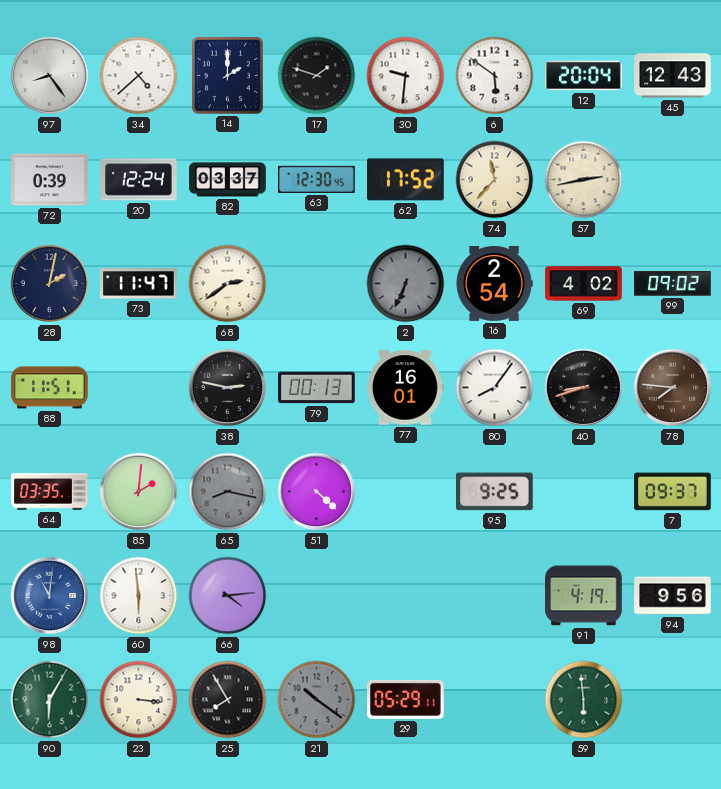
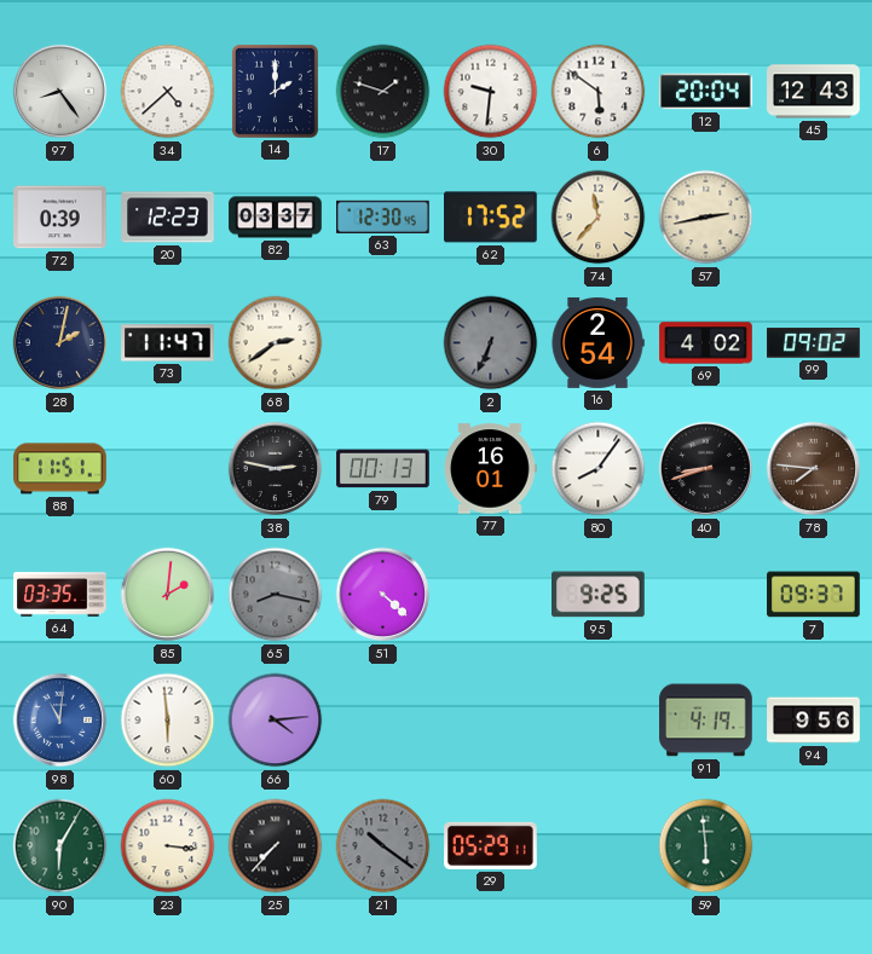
20: 12:24 -> 12:23
25: 7:55 -> 7:37
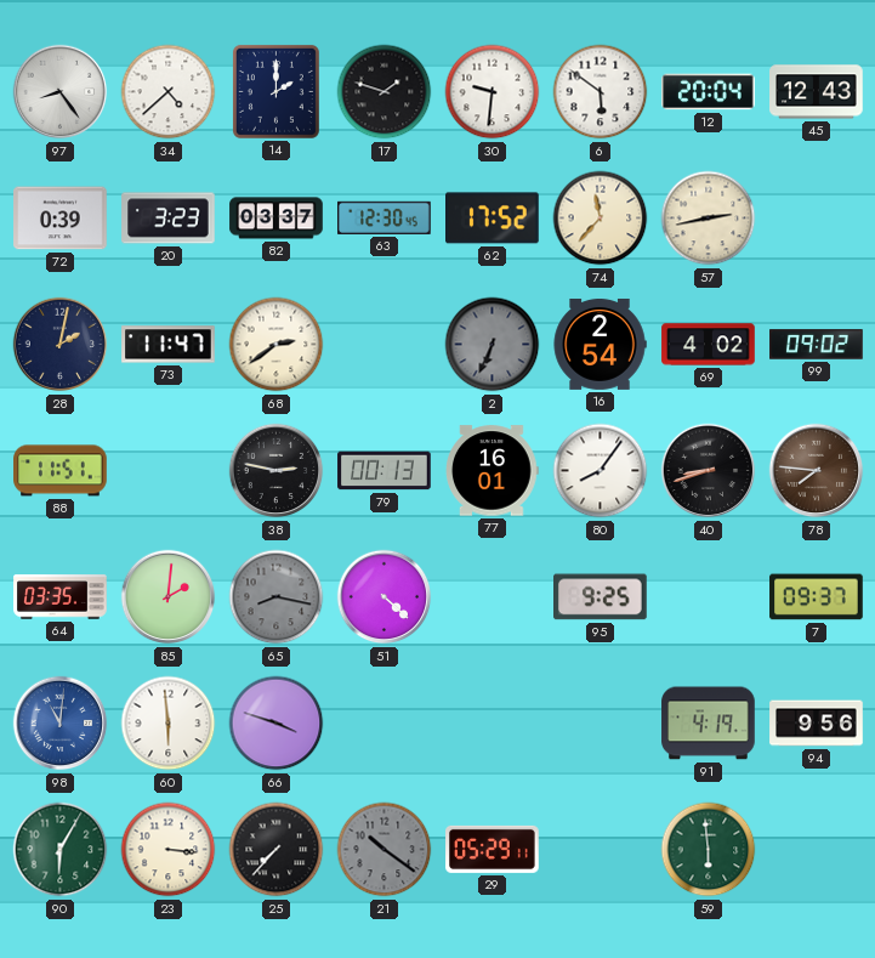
20: 12:23 -> 3:23
66: 4:14 -> 3:48
